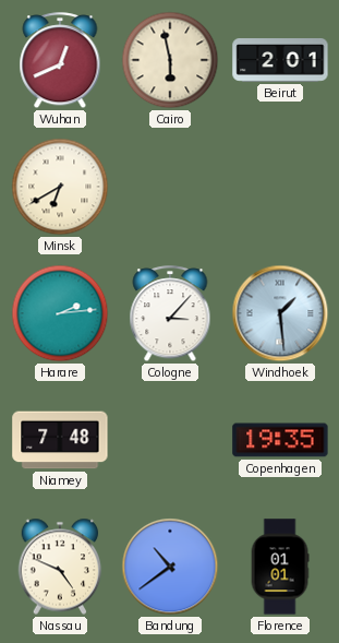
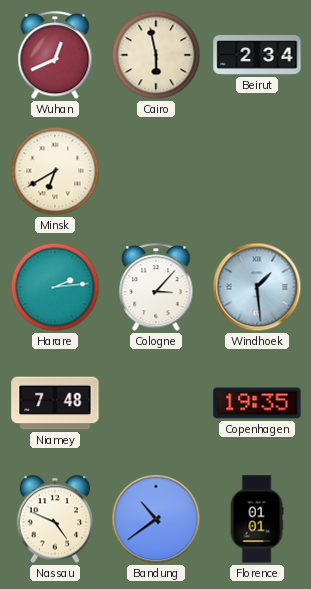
Beirut: 2:01 -> 2:34
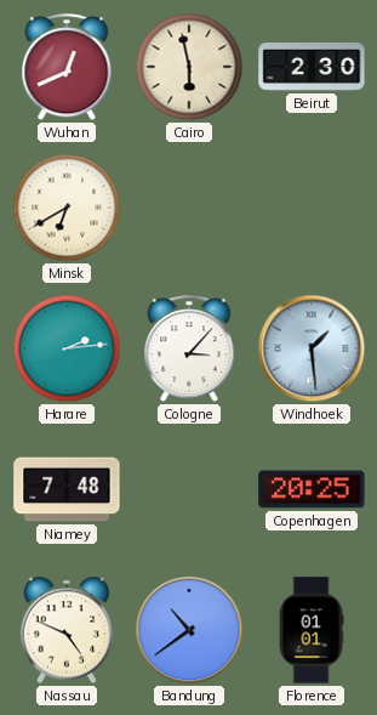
Beirut: 2:34 -> 2:30
Copenhagen: 19:35 -> 20:25
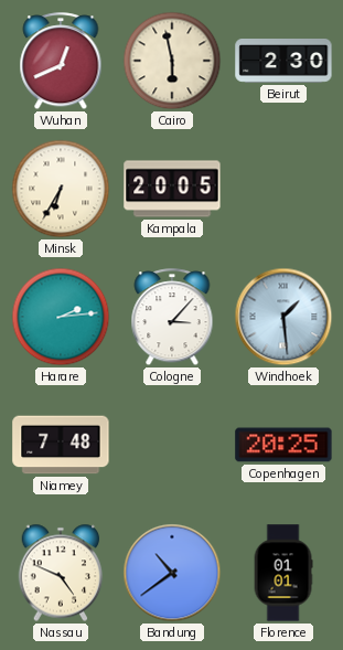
Minsk: 6:40 -> 6:35
Kampala: none -> 20:05
